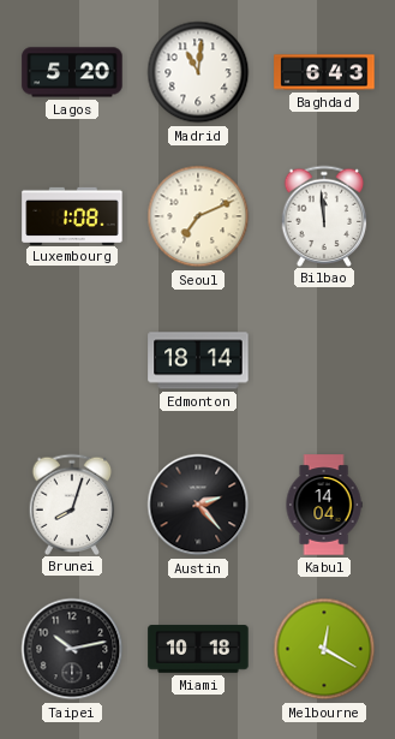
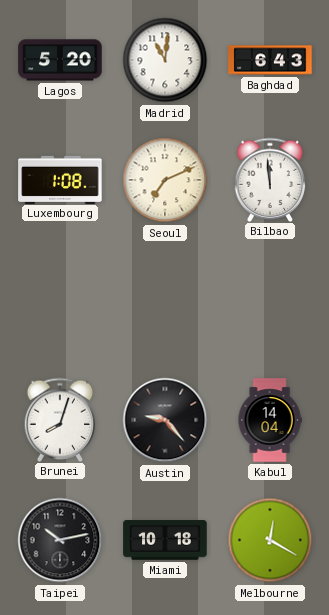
Edmonton: 18:14 -> none
Austin: 2:23 -> 9:23
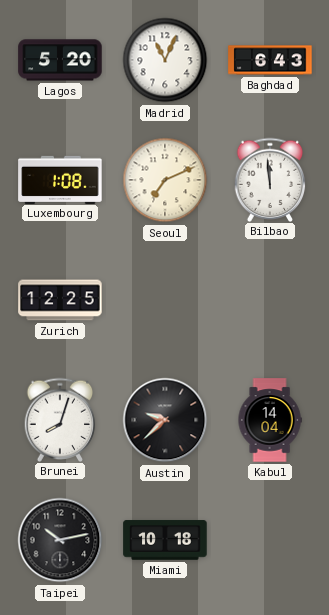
Madrid: 11:01 -> 11:04
Zurich: none -> 12:25
Austin: 9:23 -> 9:38
Melbourne: 12:20 -> none
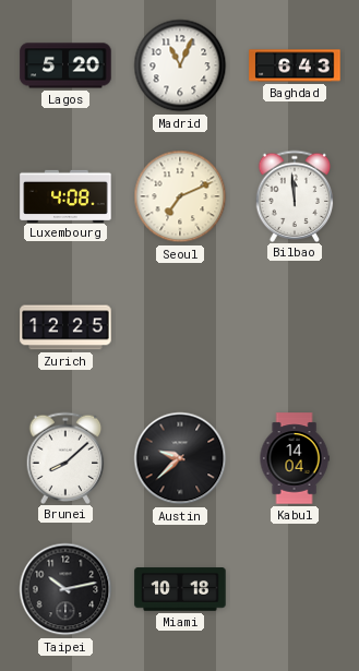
Luxembourg: 1:08 -> 4:08
Brunei: 8:03 -> 8:08
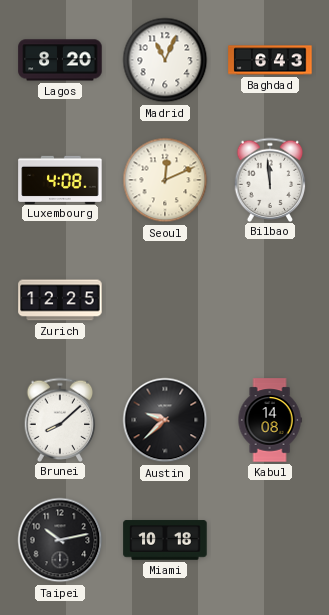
Lagos: 5:20 -> 8:20
Seoul: 7:11 -> 12:11
Kabul: 14:04 -> 14:08
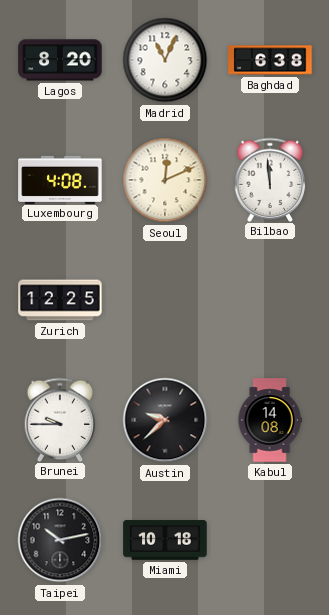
Baghdad: 6:43 -> 6:38
Brunei: 8:08 -> 9:45
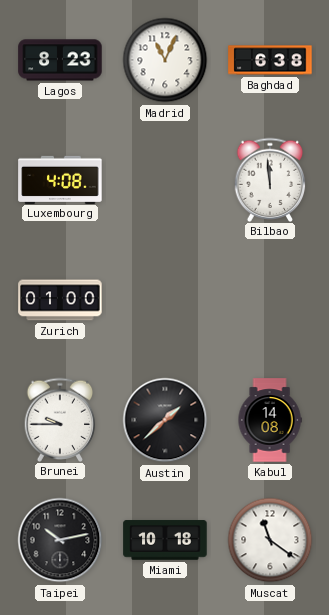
Lagos: 8:20 -> 8:23
Seoul: 12:11 -> none
Zurich: 12:25 -> 01:00
Austin: 9:38 -> 1:38
Muscat: none -> 11:21
